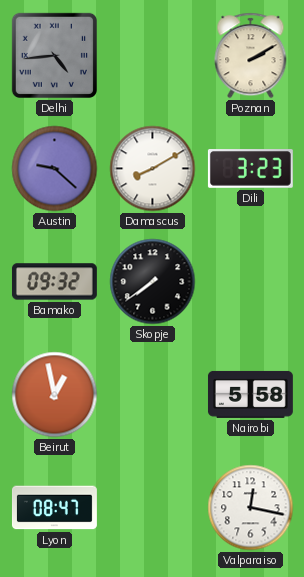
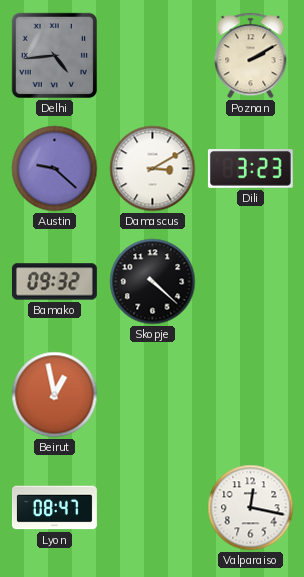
Damascus: 8:10 -> 3:10
Skopje: 7:39 -> 4:22
Nairobi: 5:58 -> none
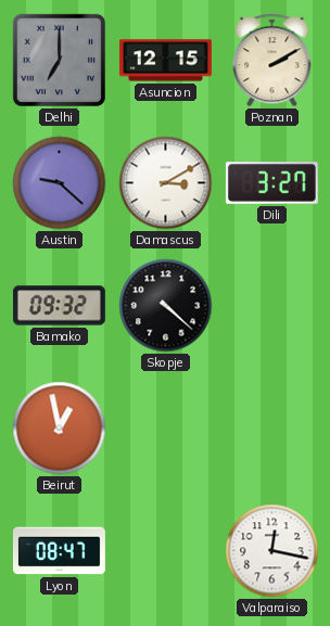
Delhi: 4:44 -> 7:00
Asuncion: none -> 12:15
Dili: 3:23 -> 3:27
